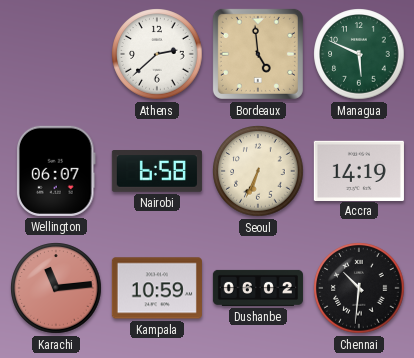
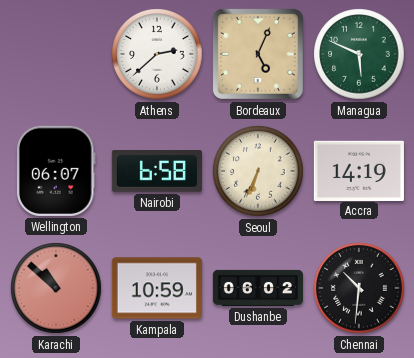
Bordeaux: 4:59 -> 5:04
Karachi: 11:14 -> 10:52
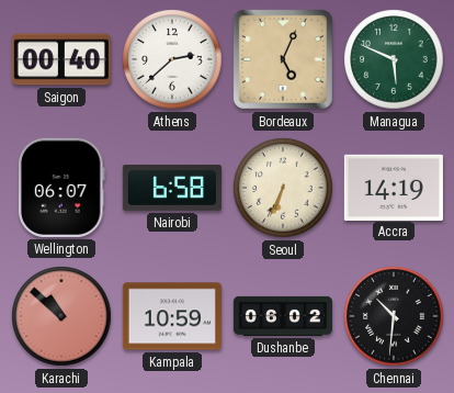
Saigon: none -> 00:40
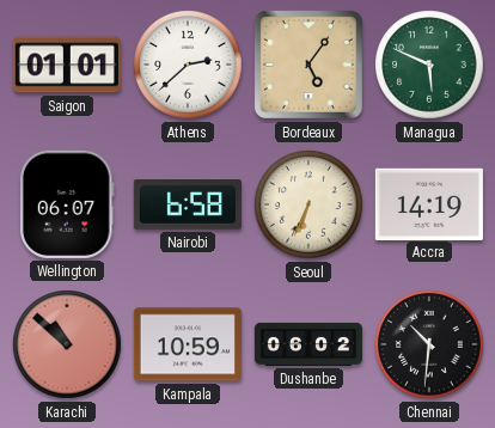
Saigon: 00:40 -> 01:01
Bordeaux: 5:04 -> 5:06
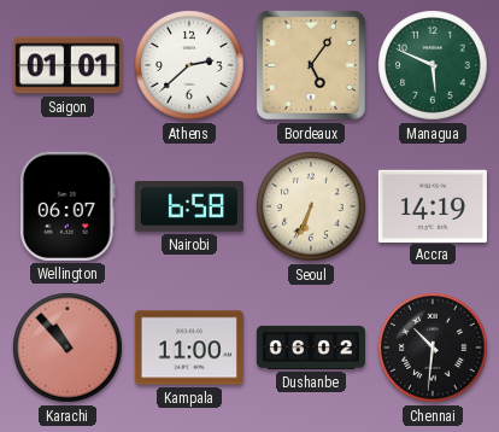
Karachi: 10:52 -> 10:53
Kampala: 10:59 -> 11:00
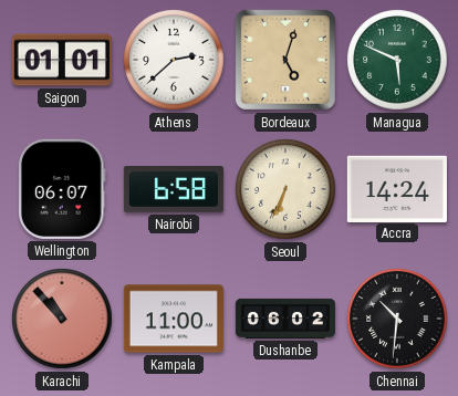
Bordeaux: 5:06 -> 5:03
Accra: 14:19 -> 14:24
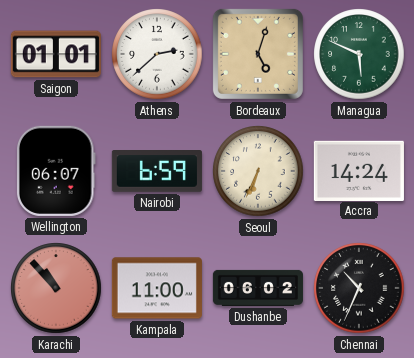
Nairobi: 6:58 -> 6:59
Chennai: 10:31 -> 10:34
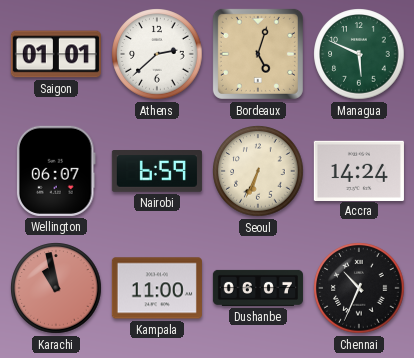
Karachi: 10:53 -> 10:58
Dushanbe: 06:02 -> 06:07
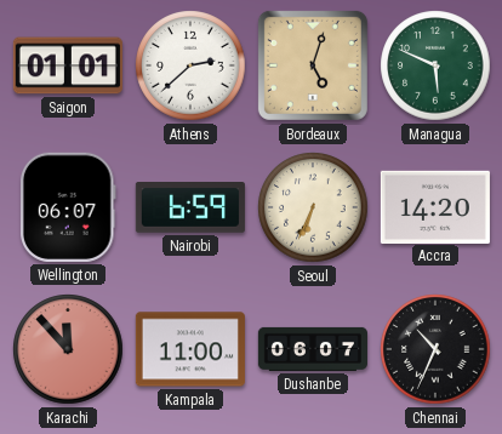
Accra: 14:24 -> 14:20
Karachi: 10:58 -> 11:53
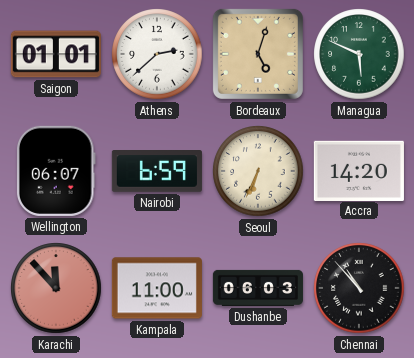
Dushanbe: 06:07 -> 06:03
Chennai: 10:34 -> 10:53
